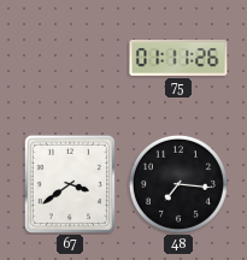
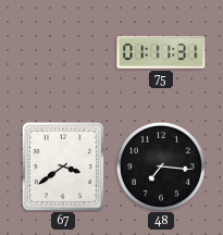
75: 01:11:26 -> 01:11:31
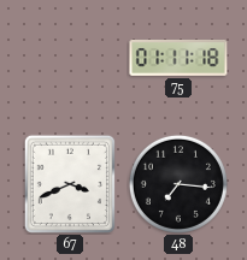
75: 01:11:31 -> 01:11:18
67: 3:39 -> 3:41
